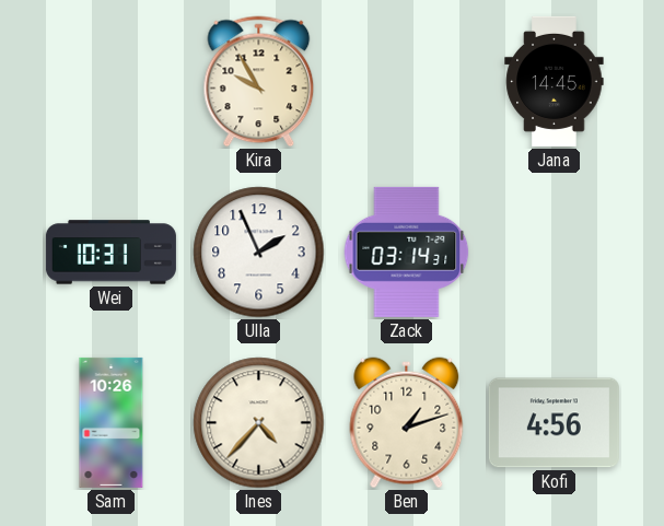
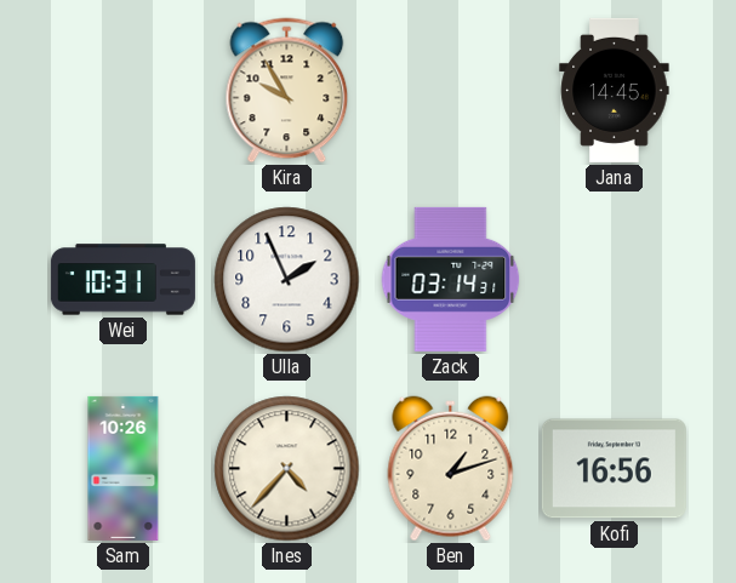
Kofi: 4:56 -> 16:56
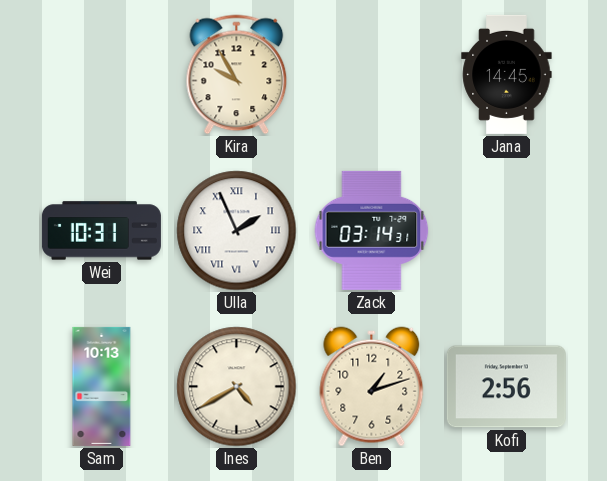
Ulla numerals: Arabic -> Roman
Sam: 10:26 -> 10:13
Ines: 4:37 -> 4:40
Kofi: 16:56 -> 2:56
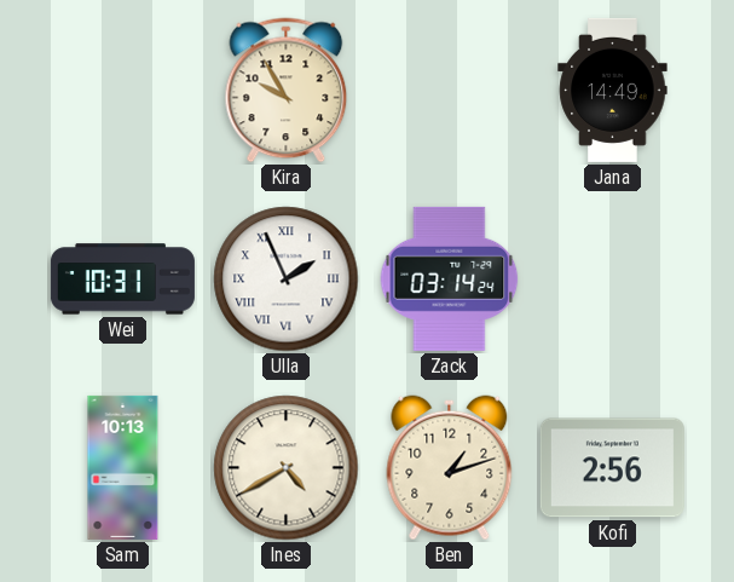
Jana: 14:45 -> 14:49
Zack: 03:14:31 -> 03:14:24
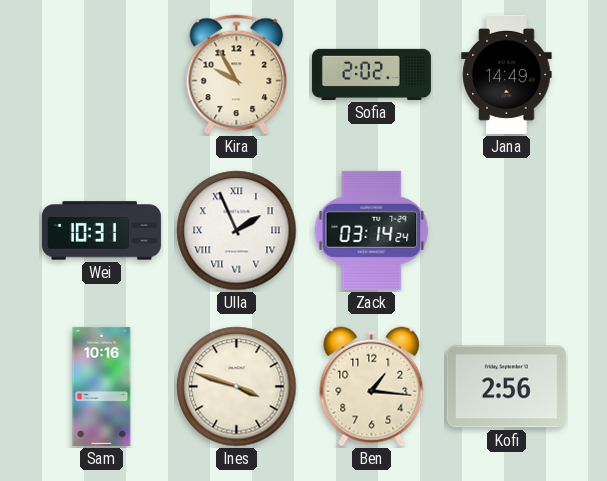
Sofia: none -> 2:02
Sam: 10:13 -> 10:16
Ines: 4:40 -> 3:48
Ben: 1:12 -> 1:16
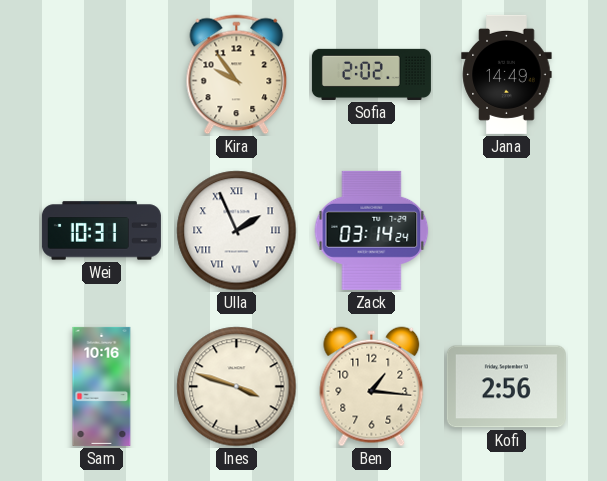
Kira: 9:55 -> 9:54
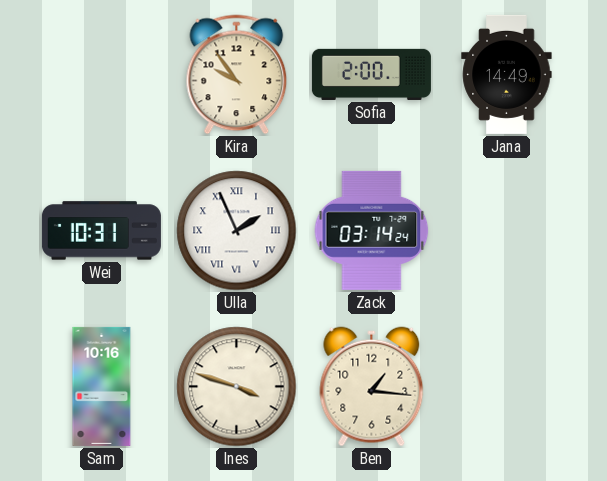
Sofia: 2:02 -> 2:00
Kofi: 2:56 -> none
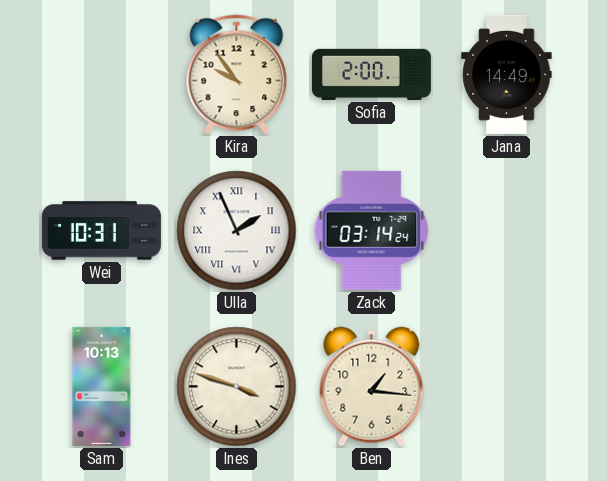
Sam: 10:16 -> 10:13
